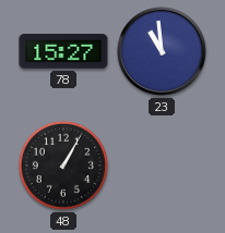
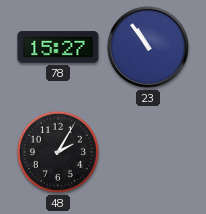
23: 10:59 -> 10:54
48: 1:05 -> 2:05
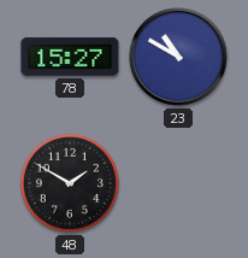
23: 10:54 -> 10:50
48: 2:05 -> 1:50
